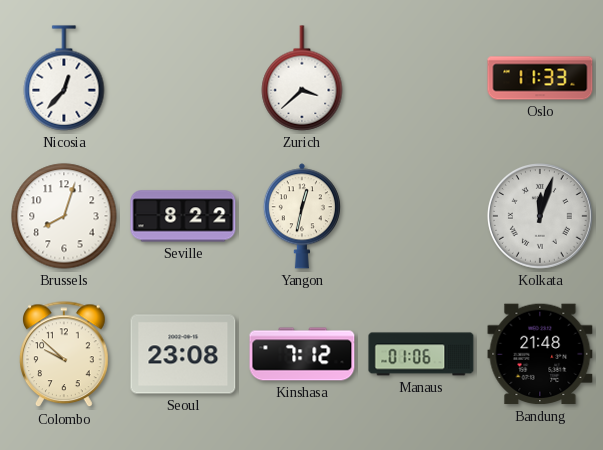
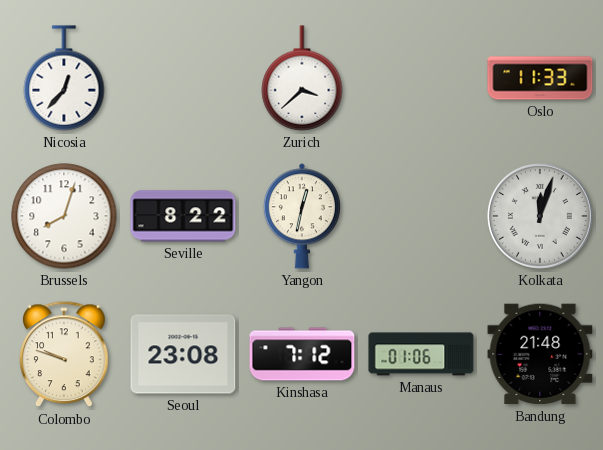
Colombo: 9:52 -> 9:48
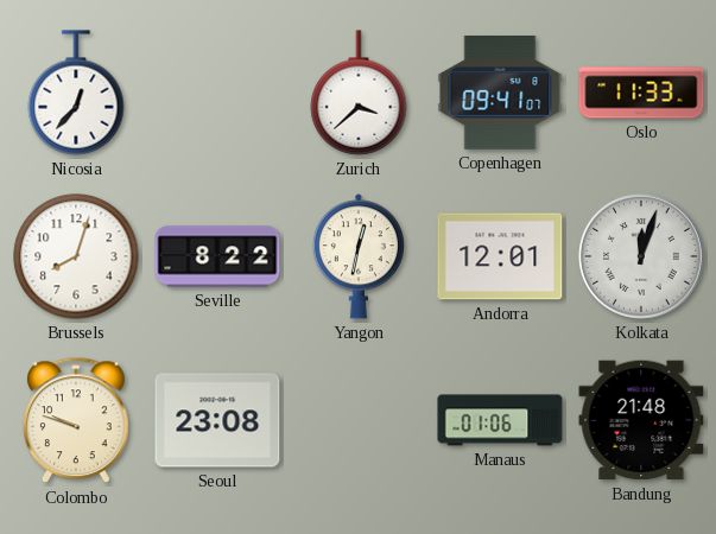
Copenhagen: none -> 09:41
Andorra: none -> 12:01
Kinshasa: 7:12 -> none
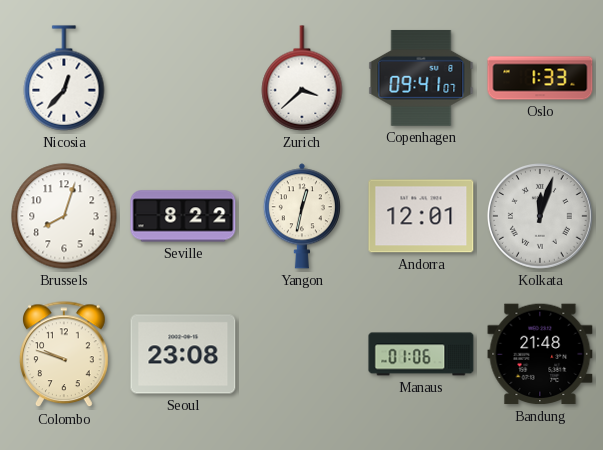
Oslo: 11:33 -> 1:33
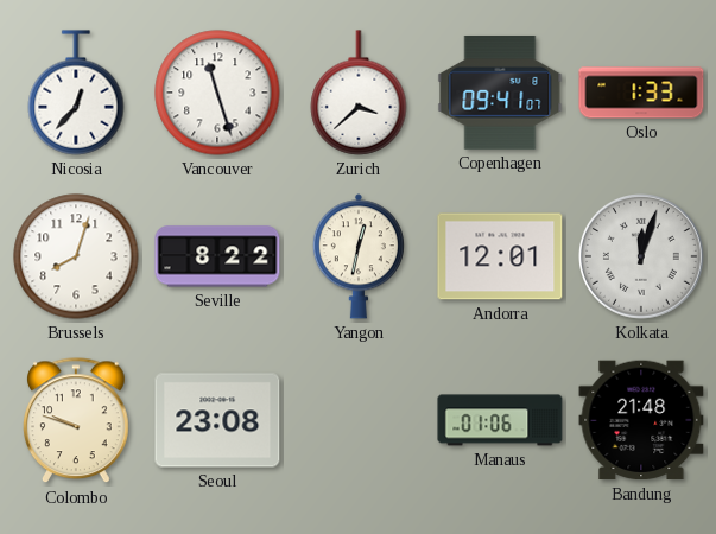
Vancouver: none -> 11:27
